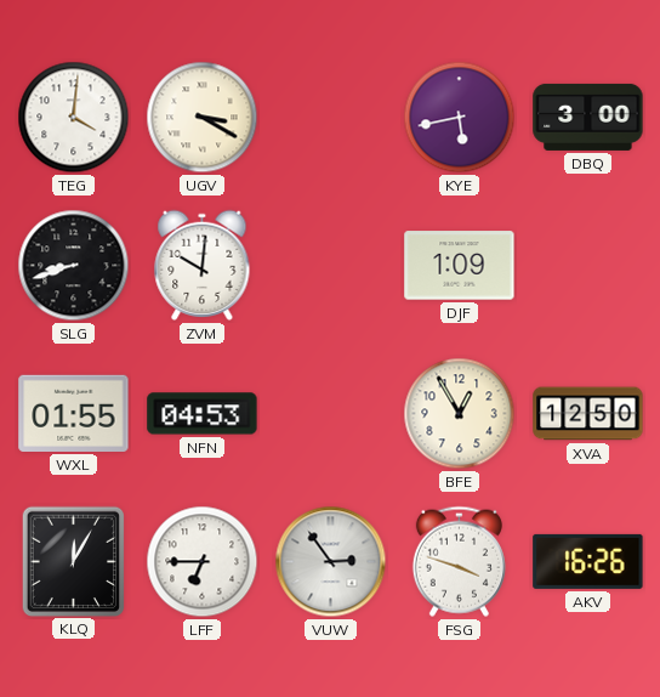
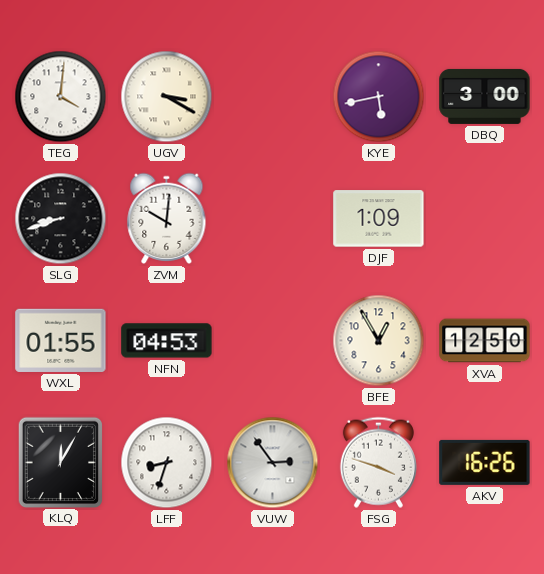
LFF: 6:45 -> 8:33
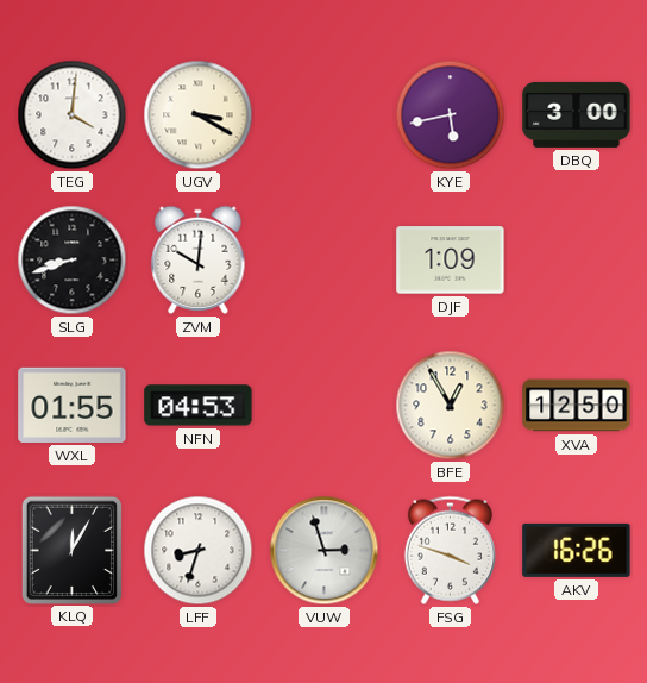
VUW: 2:54 -> 2:57
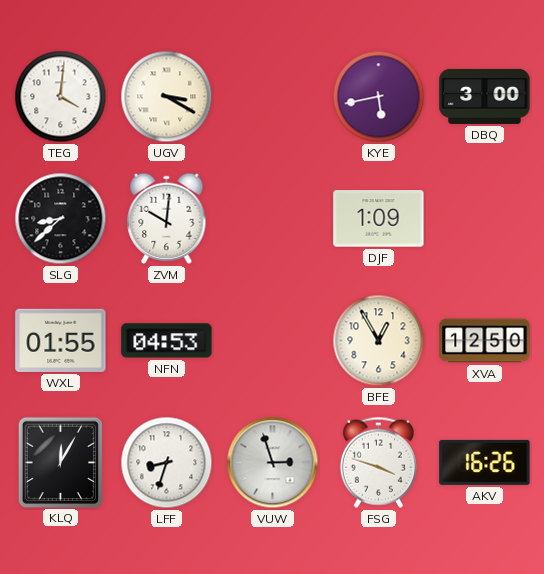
SLG: 8:42 -> 8:38
